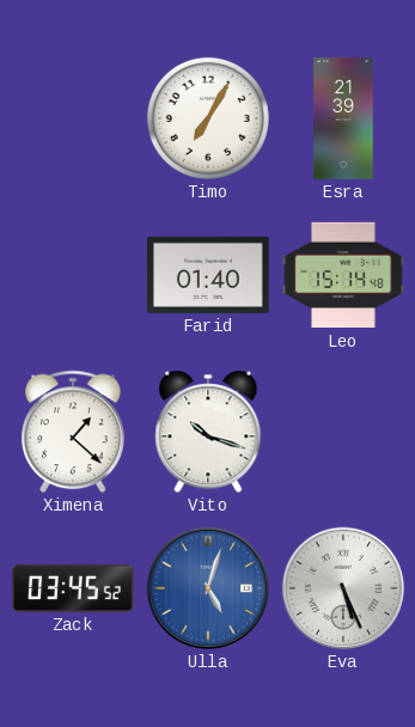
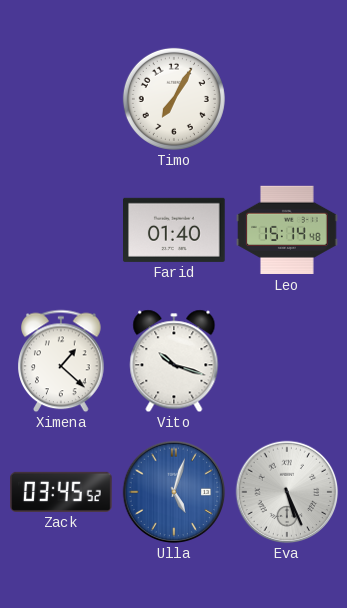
Esra: 21:39 -> none
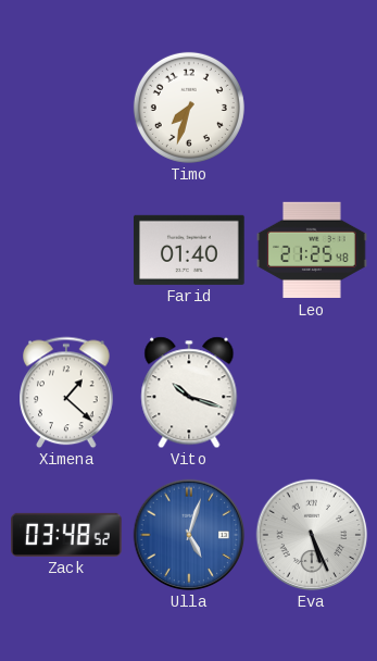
Timo: 7:05 -> 7:33
Leo: 15:14 -> 21:25
Zack: 03:45 -> 03:48
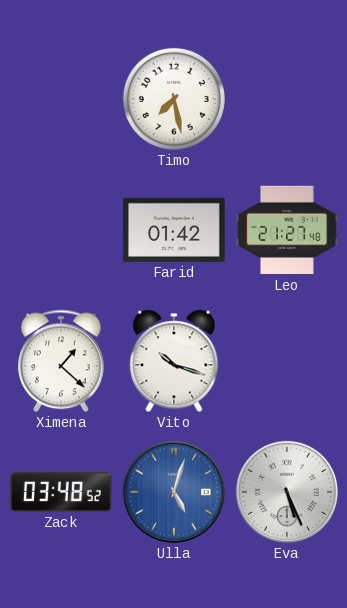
Timo: 7:33 -> 7:28
Farid: 01:40 -> 01:42
Leo: 21:25 -> 21:27
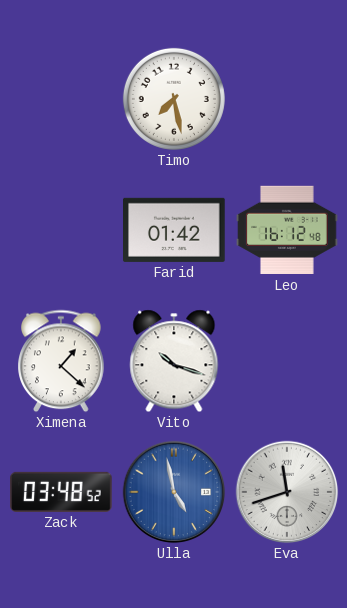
Leo: 21:27 -> 16:12
Ulla: 5:03 -> 4:58
Eva: 5:26 -> 11:42
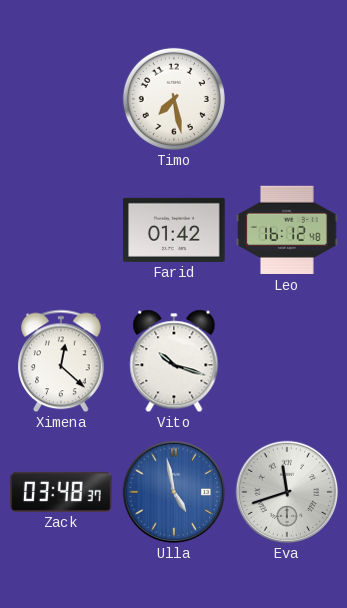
Ximena: 1:22 -> 12:22
Zack: 03:48:52 -> 03:48:37
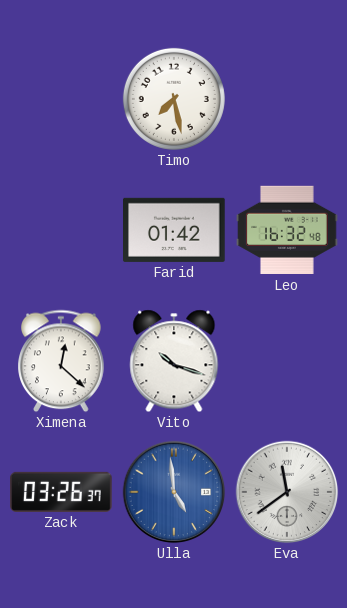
Leo: 16:12 -> 16:32
Zack: 03:48 -> 03:26
Ulla: 4:58 -> 4:59
Eva: 11:42 -> 11:39
